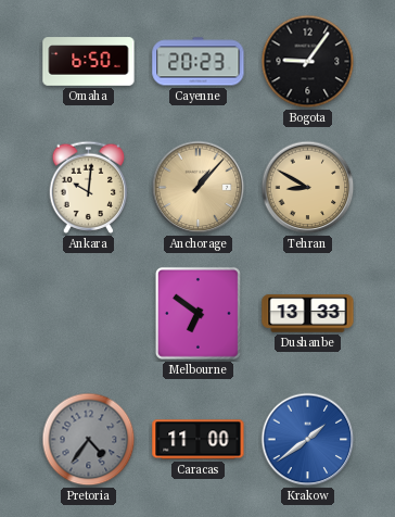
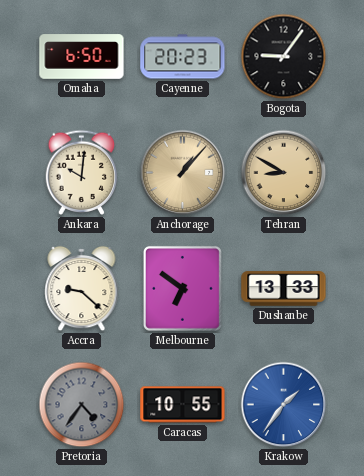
Accra: none -> 9:22
Caracas: 11:00 -> 10:55
Krakow: 1:39 -> 1:36
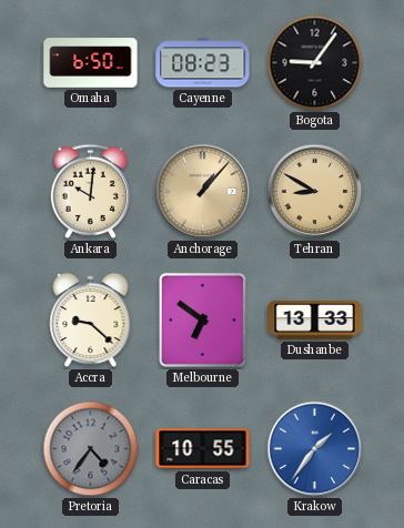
Cayenne: 20:23 -> 08:23
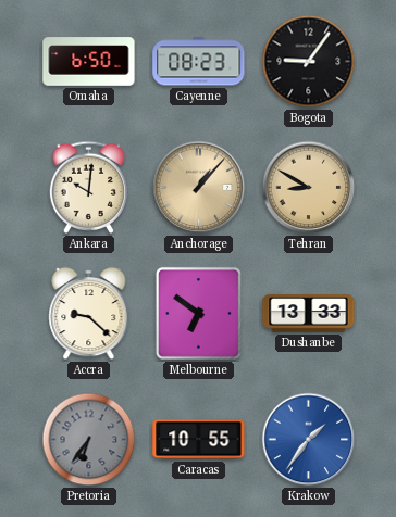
Pretoria: 4:36 -> 6:36
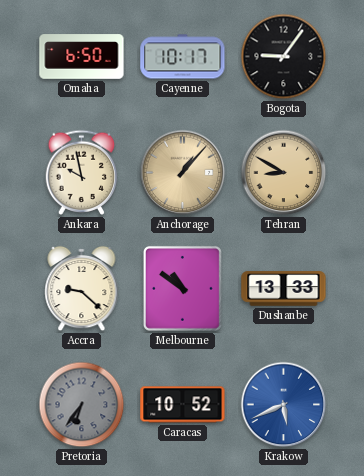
Cayenne: 08:23 -> 10:17
Ankara: 10:01 -> 9:58
Melbourne: 6:51 -> 10:51
Caracas: 10:55 -> 10:52
Krakow: 1:36 -> 5:41
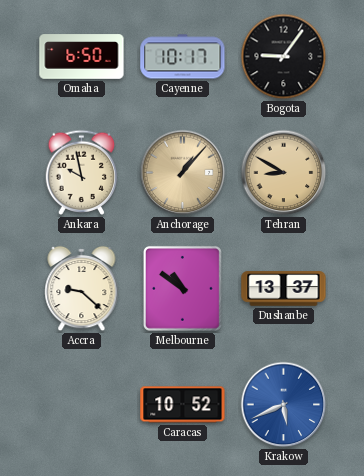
Dushanbe: 13:33 -> 13:37
Pretoria: 6:36 -> none
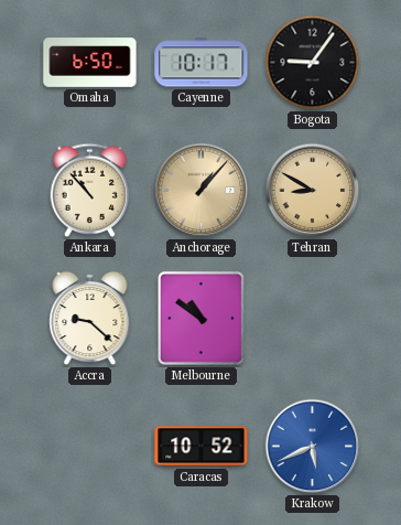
Ankara: 9:58 -> 10:53
Dushanbe: 13:37 -> none
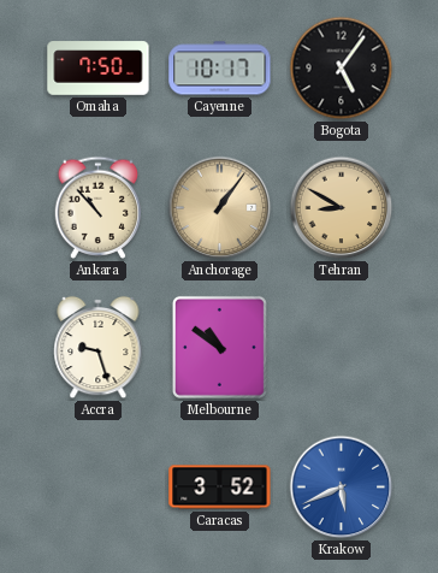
Omaha: 6:50 -> 7:50
Bogota: 9:06 -> 5:06
Anchorage: 1:07 -> 1:06
Accra: 9:22 -> 9:27
Caracas: 10:52 -> 3:52
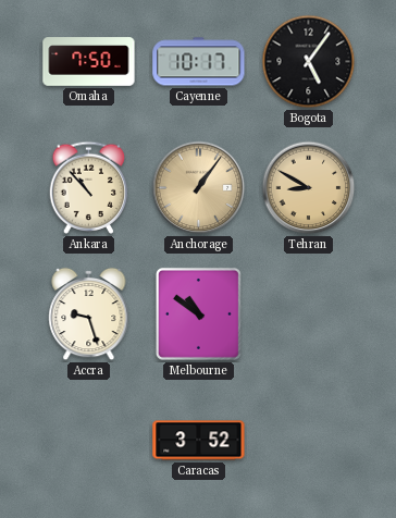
Krakow: 5:41 -> none
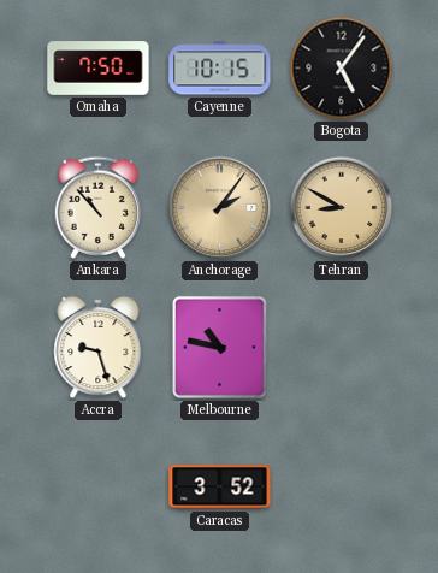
Cayenne: 10:17 -> 10:15
Anchorage: 1:06 -> 2:06
Melbourne: 10:51 -> 10:47
